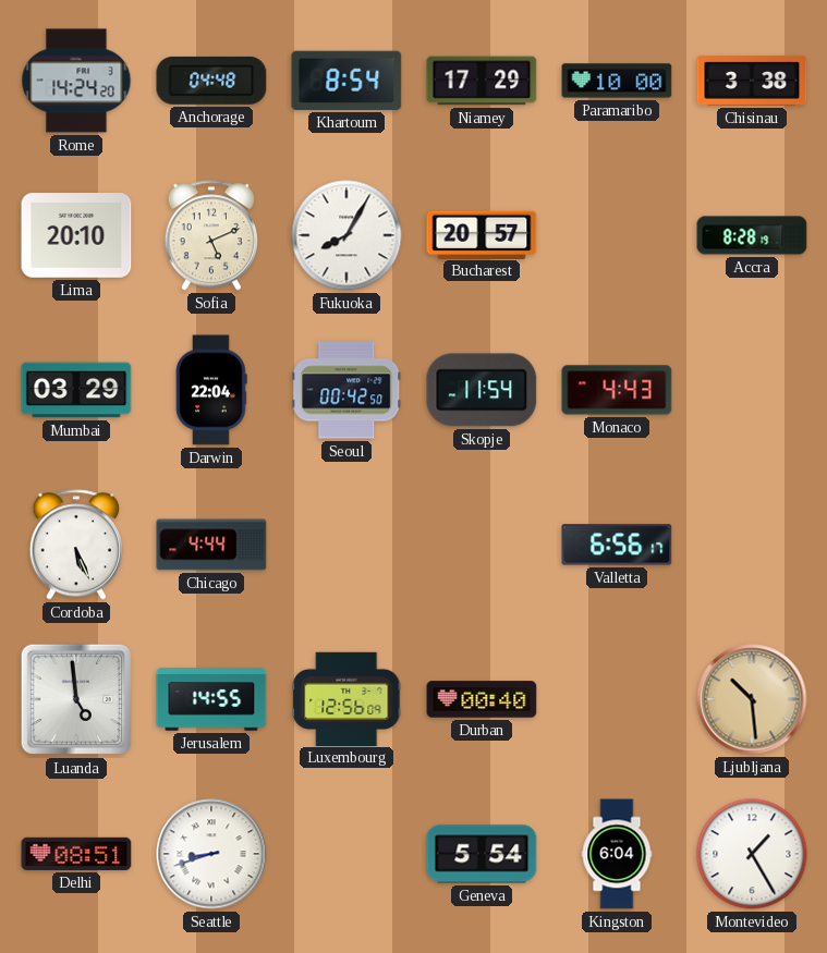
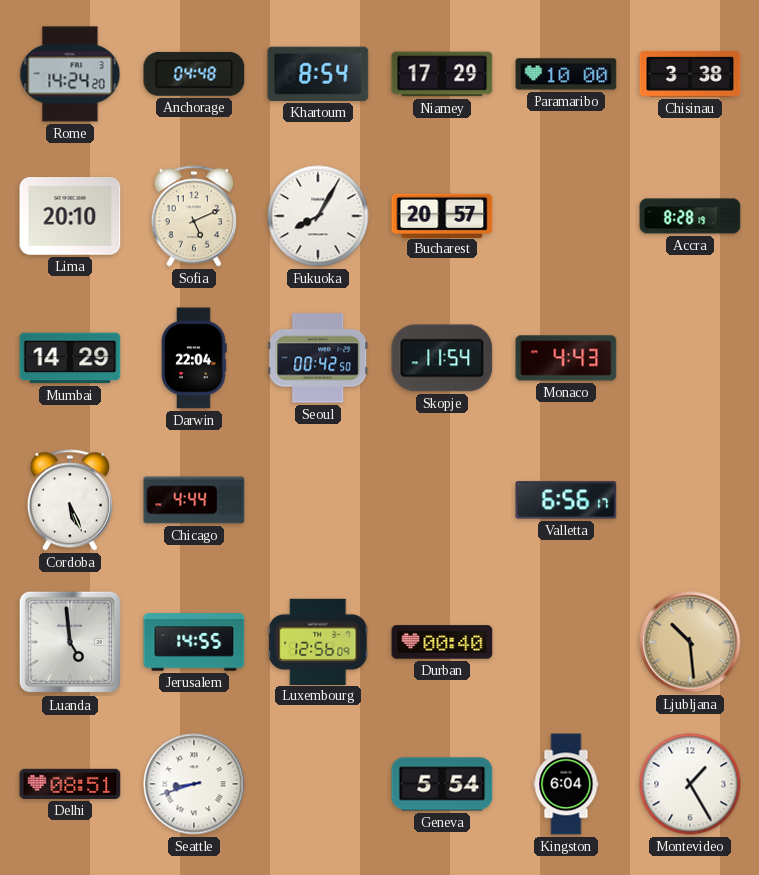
Mumbai: 03:29 -> 14:29
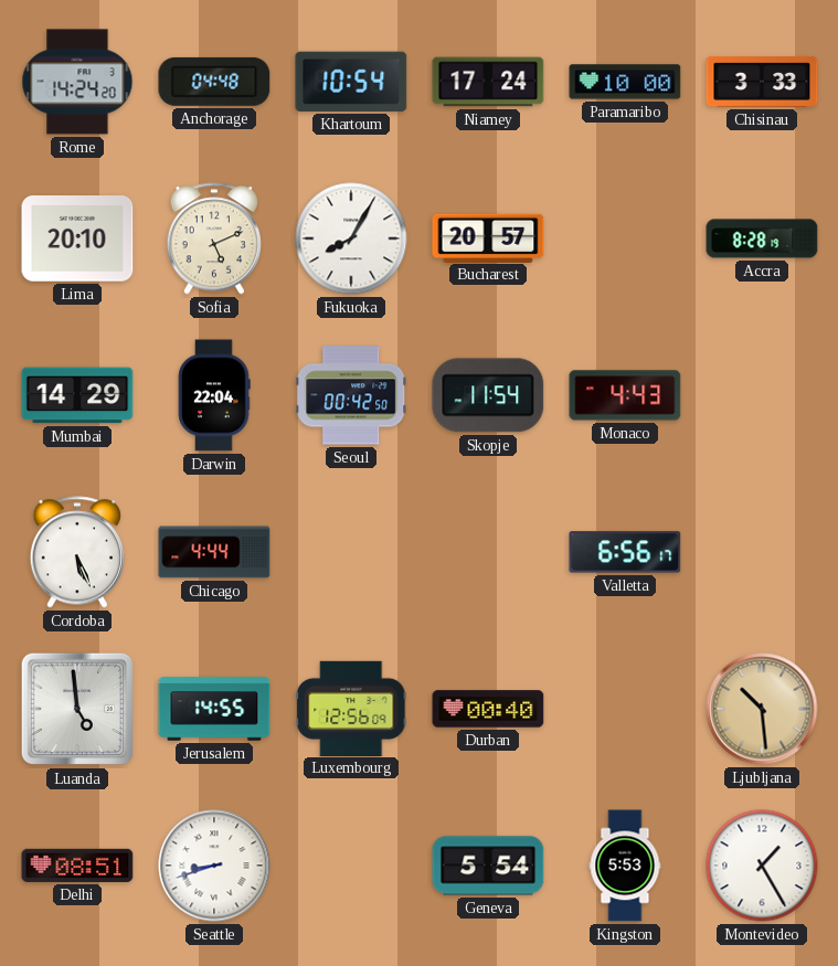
Khartoum: 8:54 -> 10:54
Niamey: 17:29 -> 17:24
Chisinau: 3:38 -> 3:33
Kingston: 6:04 -> 5:53
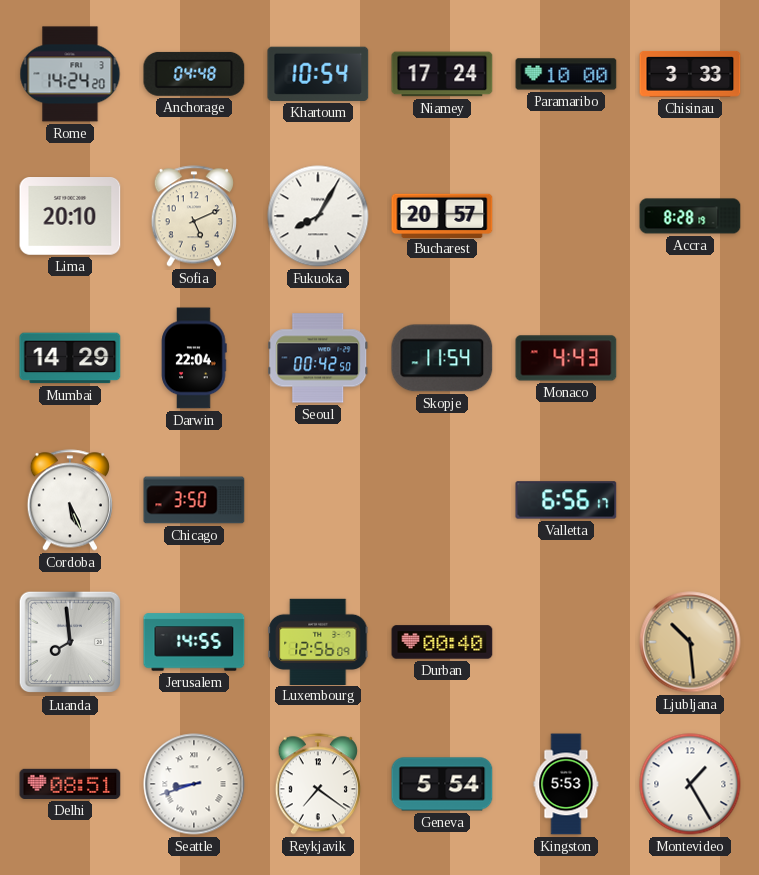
Chicago: 4:44 -> 3:50
Luanda: 4:59 -> 7:59
Reykjavik: none -> 7:21
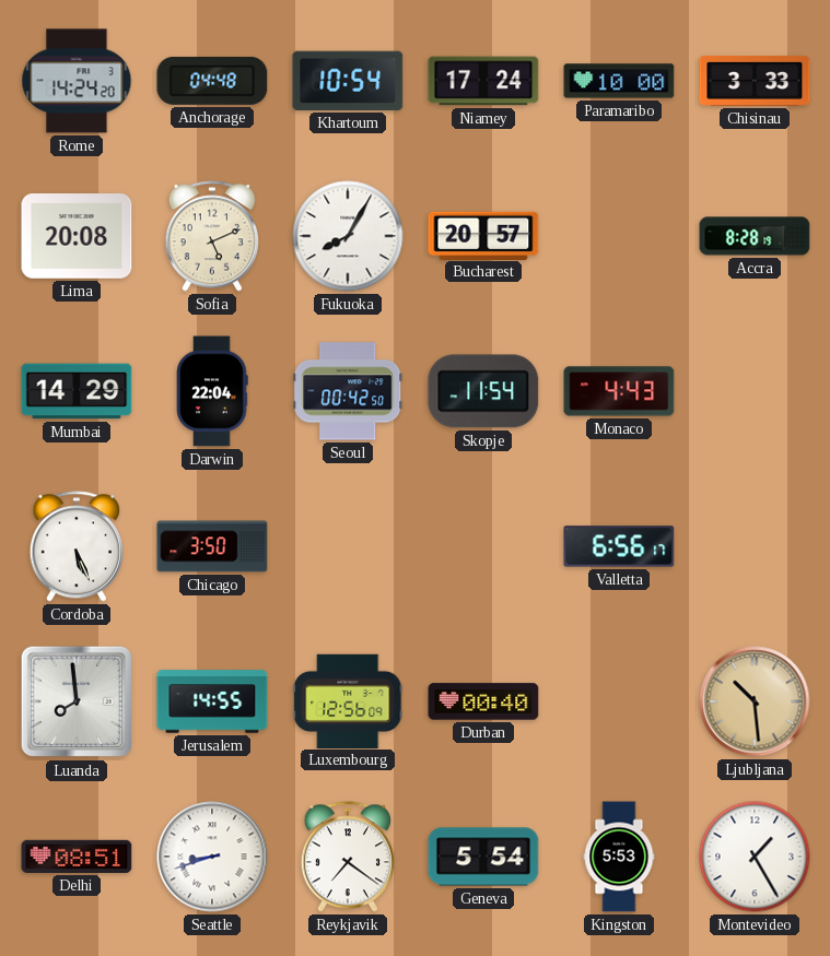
Lima: 20:10 -> 20:08
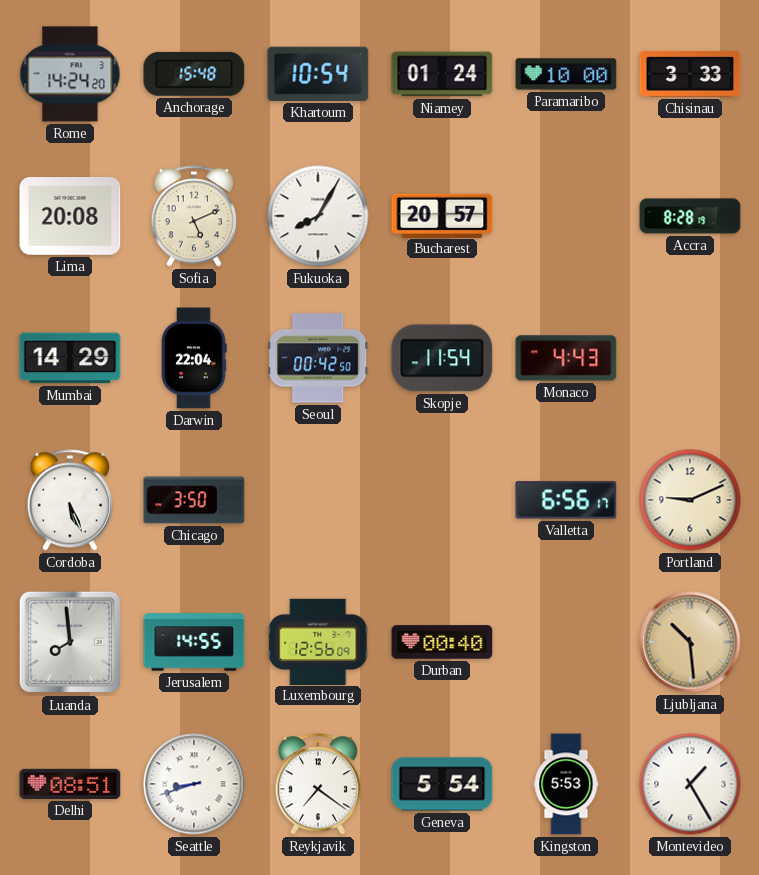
Anchorage: 04:48 -> 15:48
Niamey: 17:24 -> 01:24
Portland: none -> 9:11
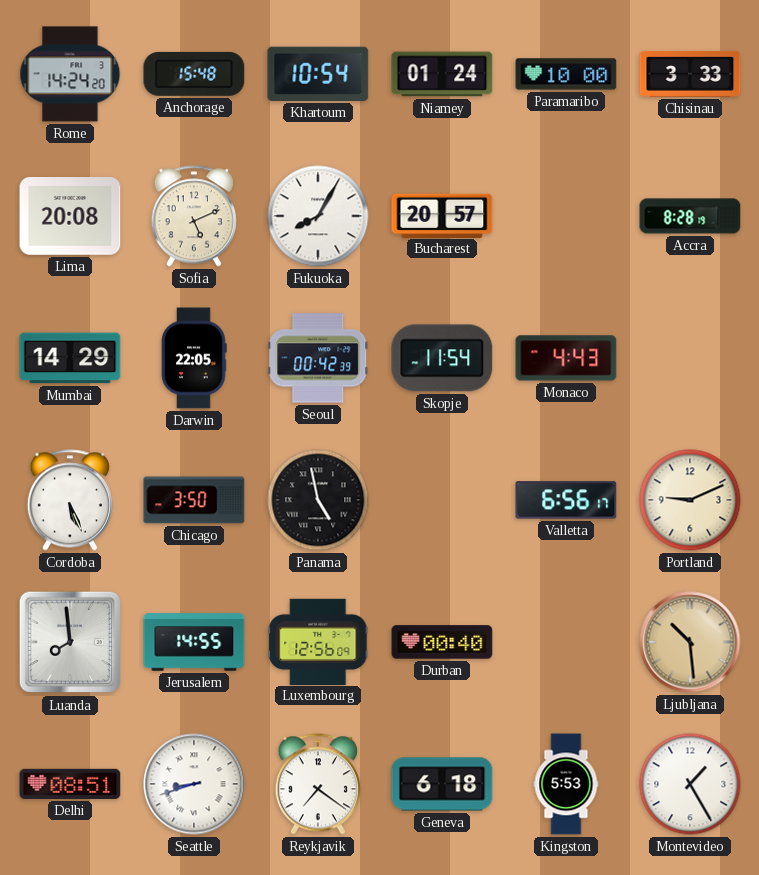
Darwin: 22:04 -> 22:05
Seoul: 00:42:50 -> 00:42:39
Panama: none -> 4:58
Geneva: 5:54 -> 6:18
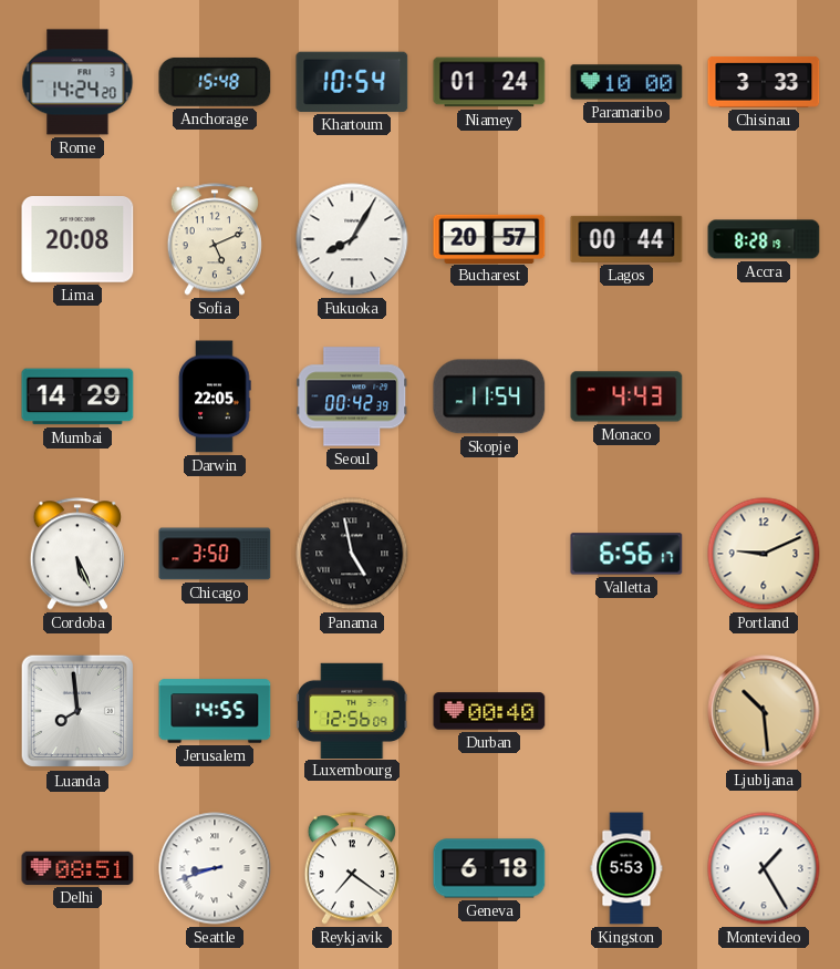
Lagos: none -> 00:44
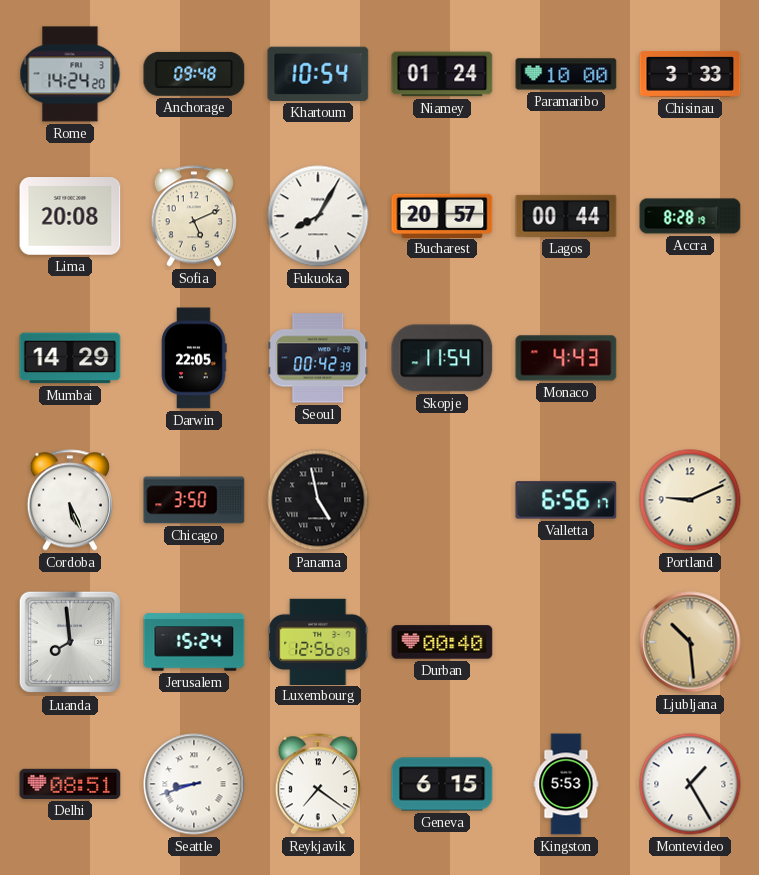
Anchorage: 15:48 -> 09:48
Jerusalem: 14:55 -> 15:24
Geneva: 6:18 -> 6:15
